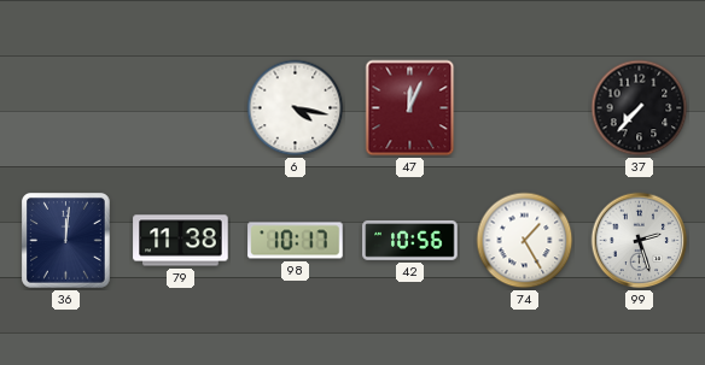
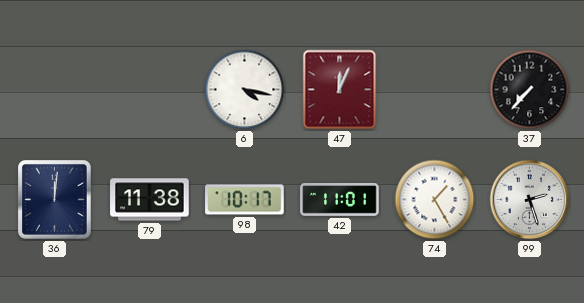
42: 10:56 -> 11:01
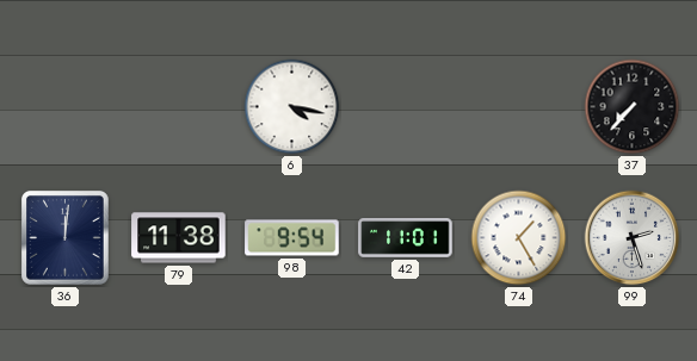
47: 12:04 -> none
98: 10:17 -> 9:54
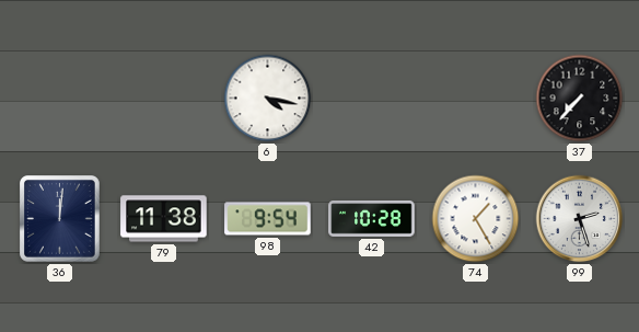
42: 11:01 -> 10:28
